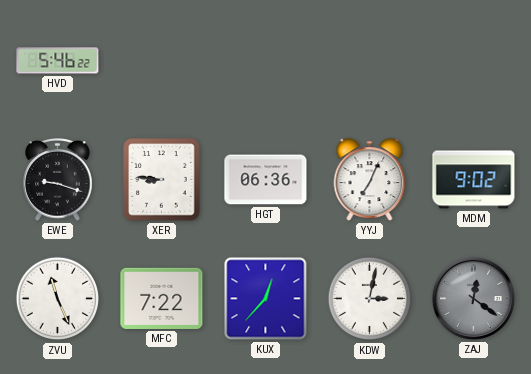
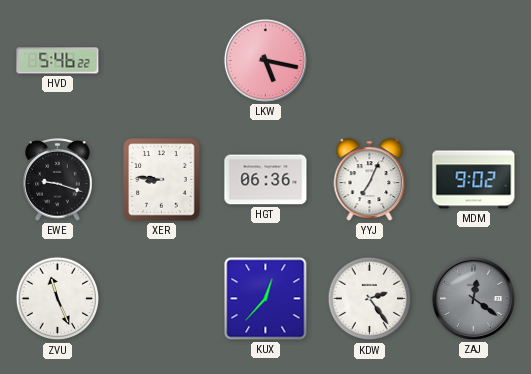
LKW: none -> 5:17
MFC: 7:22 -> none
KDW: 3:02 -> 2:24
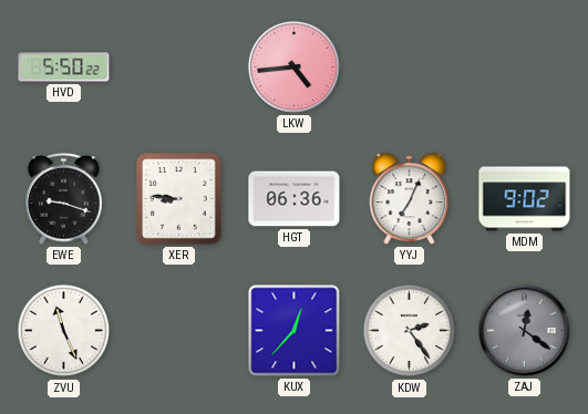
HVD: 5:46 -> 5:50
LKW: 5:17 -> 4:44
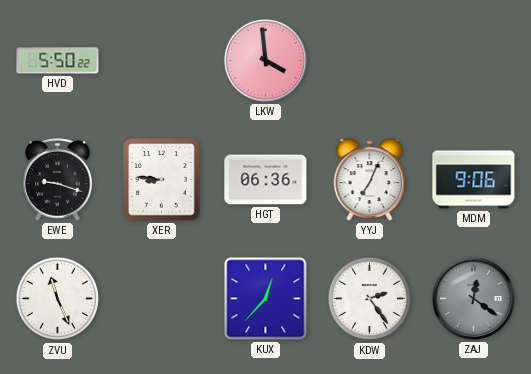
LKW: 4:44 -> 3:59
MDM: 9:02 -> 9:06
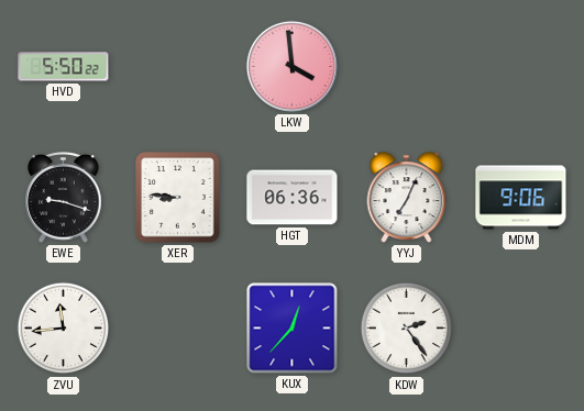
ZVU: 11:26 -> 11:44
ZAJ: 12:21 -> none
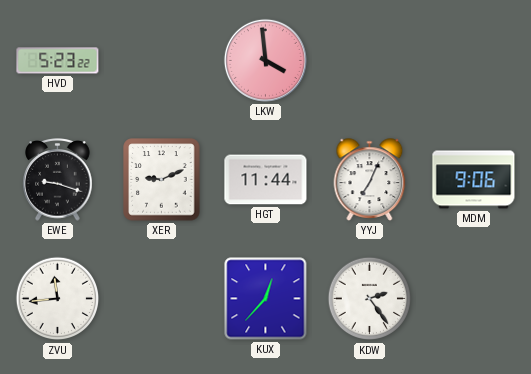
HVD: 5:50 -> 5:23
XER: 8:46 -> 9:11
HGT: 06:36 -> 11:44
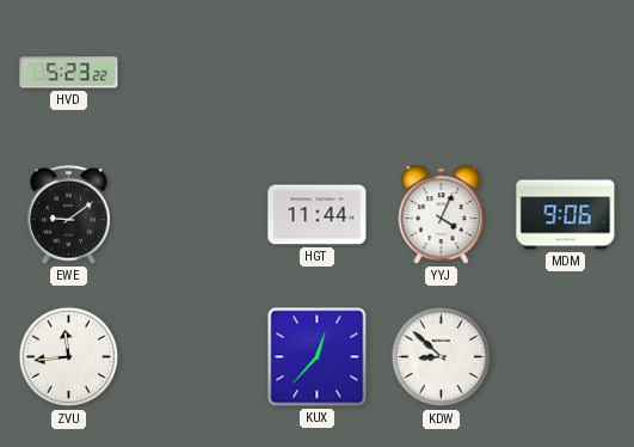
LKW: 3:59 -> none
EWE: 9:18 -> 9:09
XER: 9:11 -> none
YYJ: 7:04 -> 4:04
KDW: 2:24 -> 8:52
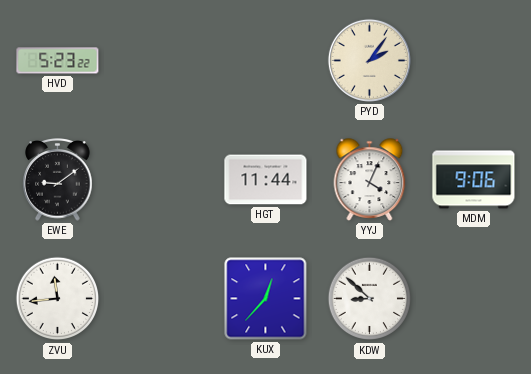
PYD: none -> 2:06
